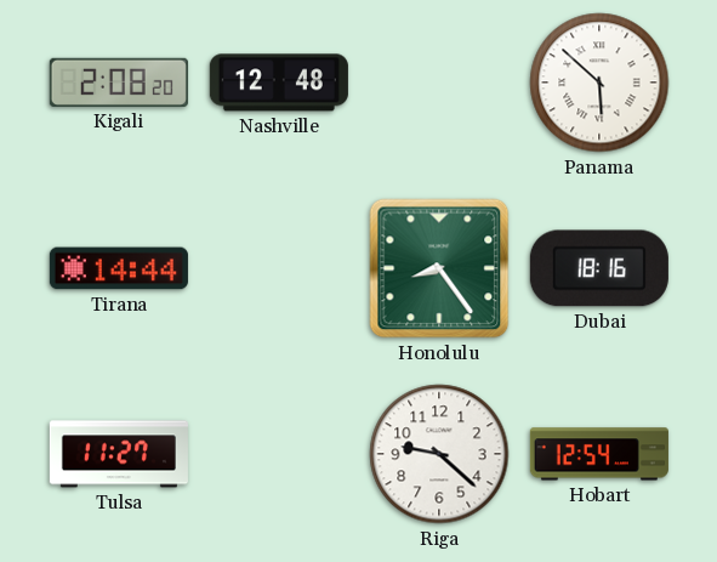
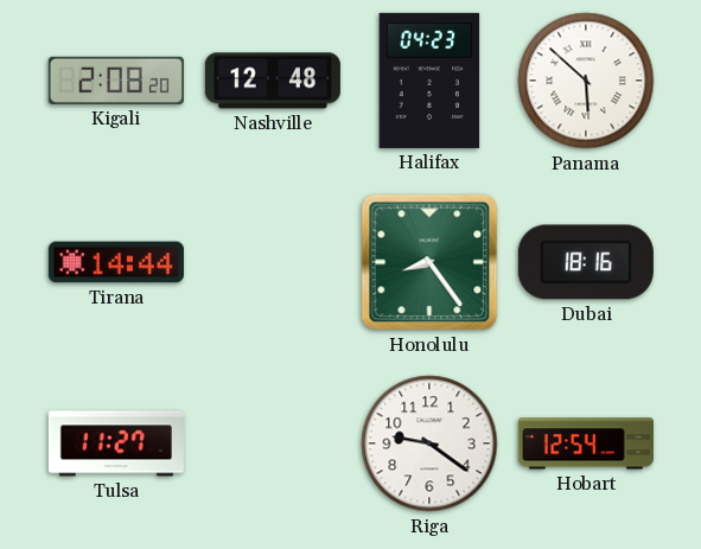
Halifax: none -> 04:23
Riga: 9:22 -> 9:21
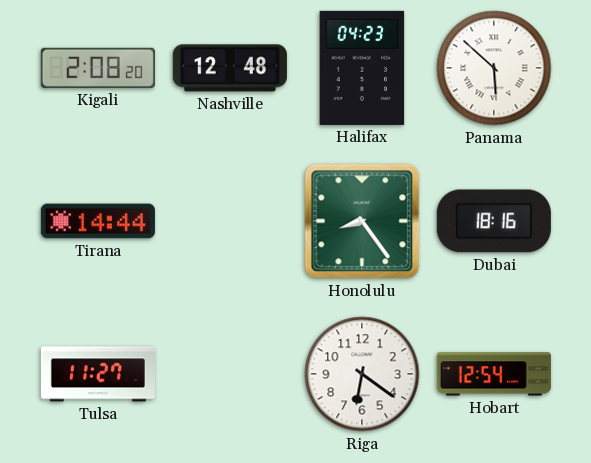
Riga: 9:21 -> 6:21
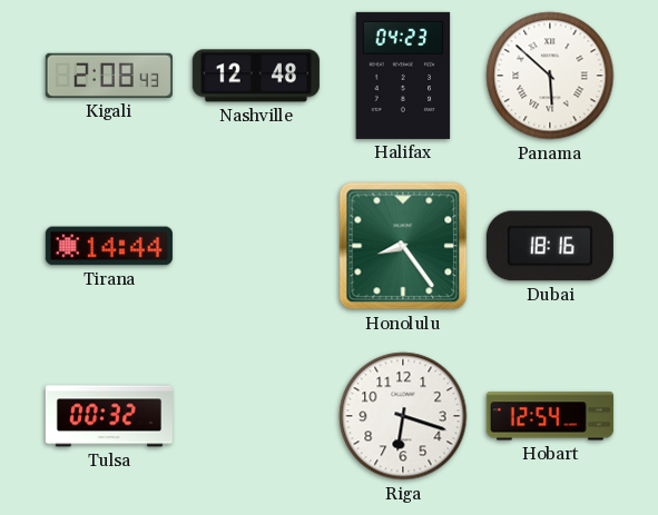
Kigali: 2:08:20 -> 2:08:43
Tulsa: 11:27 -> 00:32
Riga: 6:21 -> 6:18
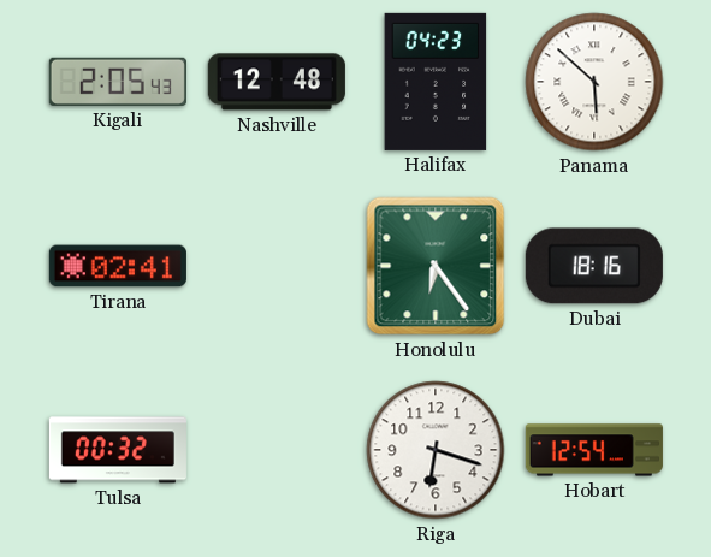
Kigali: 2:08 -> 2:05
Tirana: 14:44 -> 02:41
Honolulu: 8:24 -> 6:24
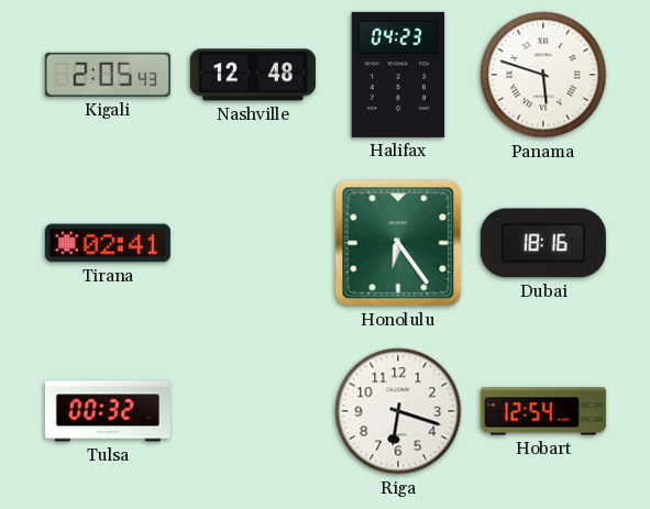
Panama: 5:52 -> 5:48
